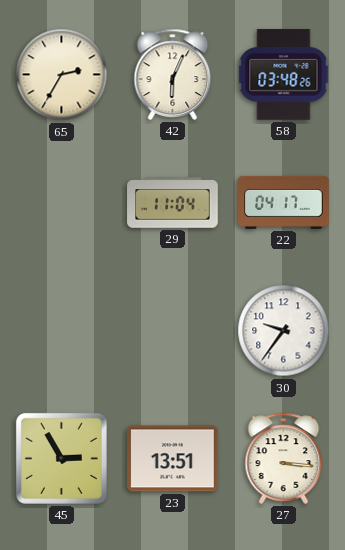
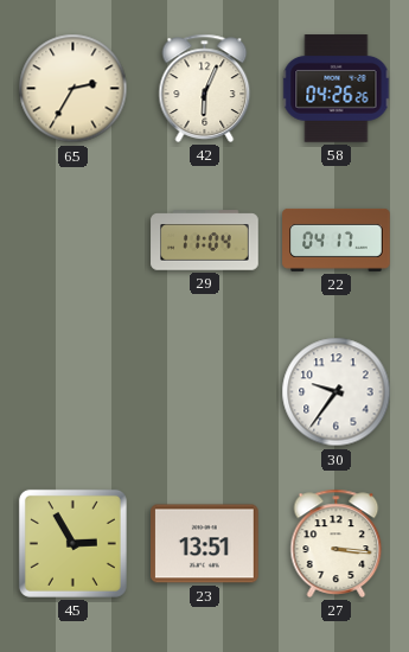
58: 03:48 -> 04:26
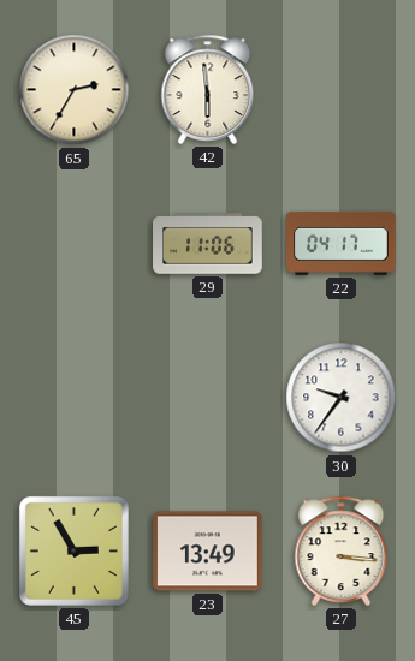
42: 6:04 -> 5:59
58: 04:26 -> none
29: 11:04 -> 11:06
23: 13:51 -> 13:49
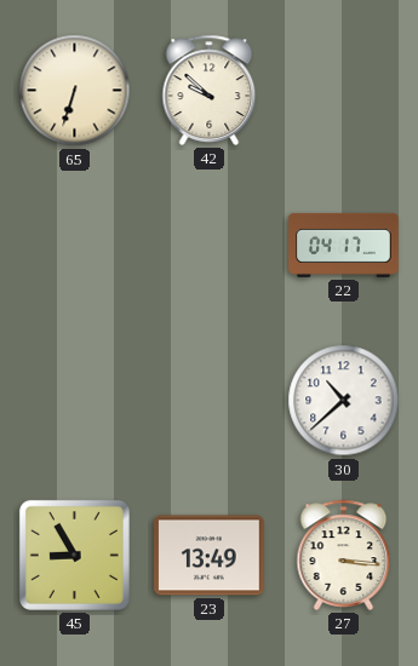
65: 2:35 -> 6:33
42: 5:59 -> 9:52
29: 11:06 -> none
30: 9:36 -> 10:38
45: 2:55 -> 8:55
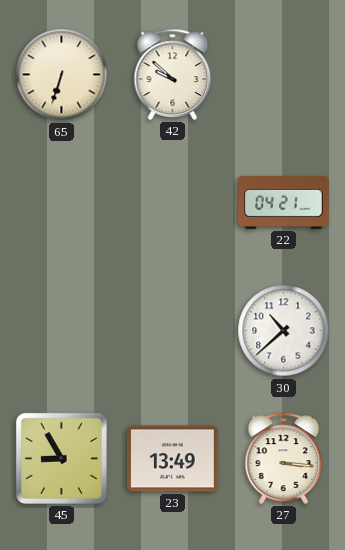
22: 04:17 -> 04:21
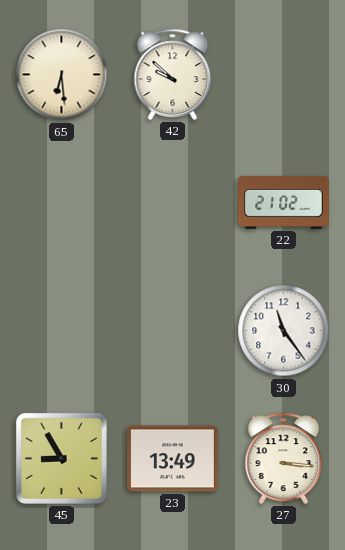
65: 6:33 -> 6:29
22: 04:21 -> 21:02
30: 10:38 -> 11:24
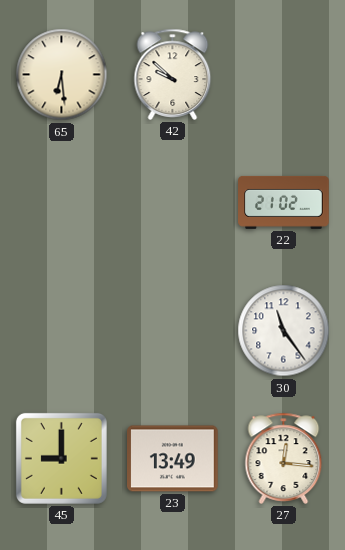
45: 8:55 -> 9:00
27: 3:16 -> 12:16
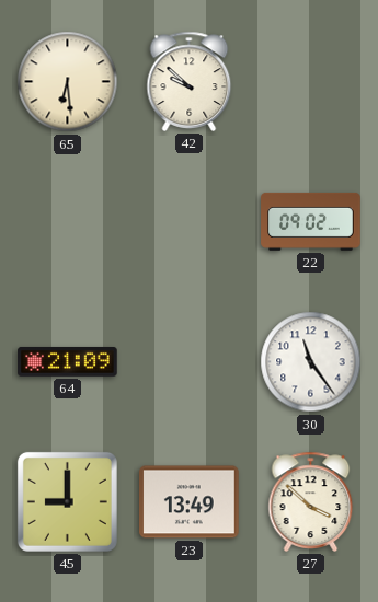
22: 21:02 -> 09:02
64: none -> 21:09
27: 12:16 -> 3:52
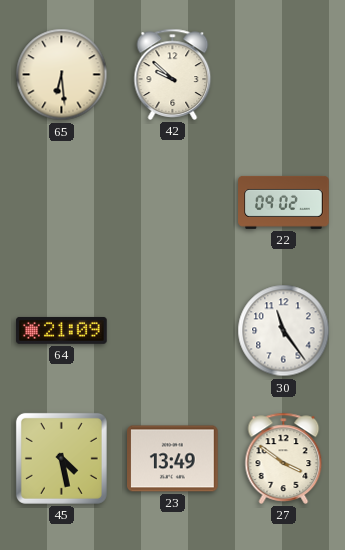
45: 9:00 -> 4:28
27: 3:52 -> 3:51
